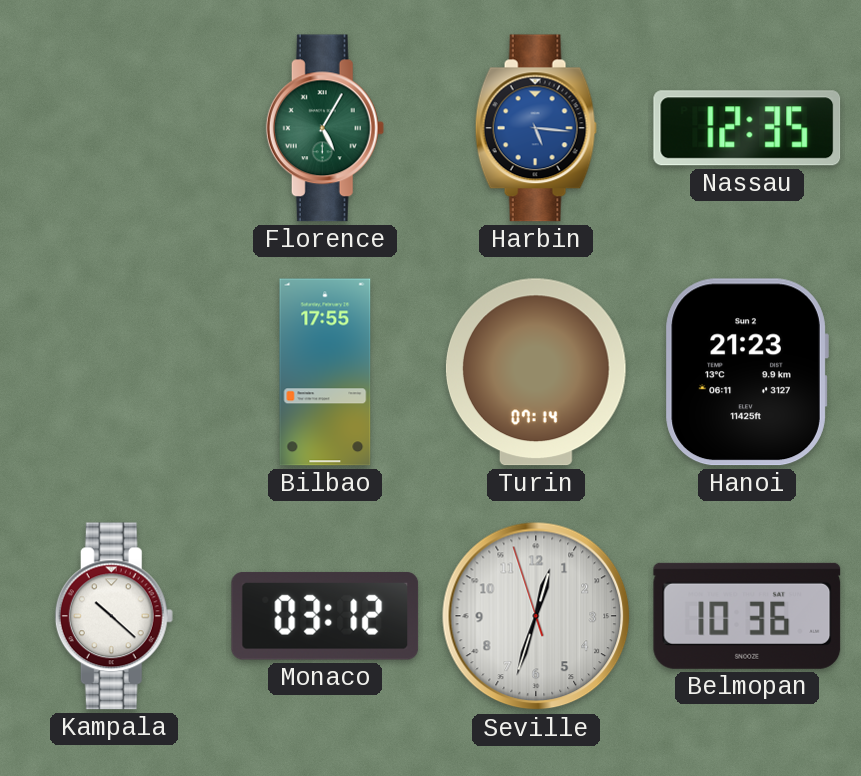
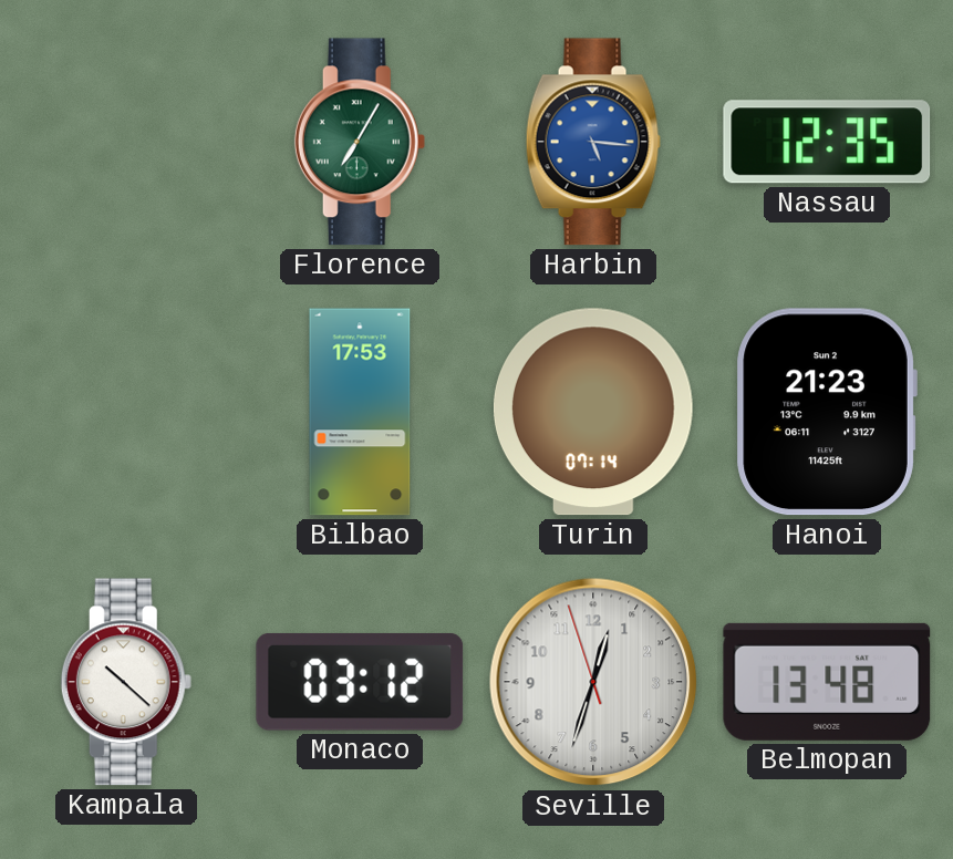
Florence: 5:05 -> 7:05
Bilbao: 17:55 -> 17:53
Belmopan: 10:36 -> 13:48
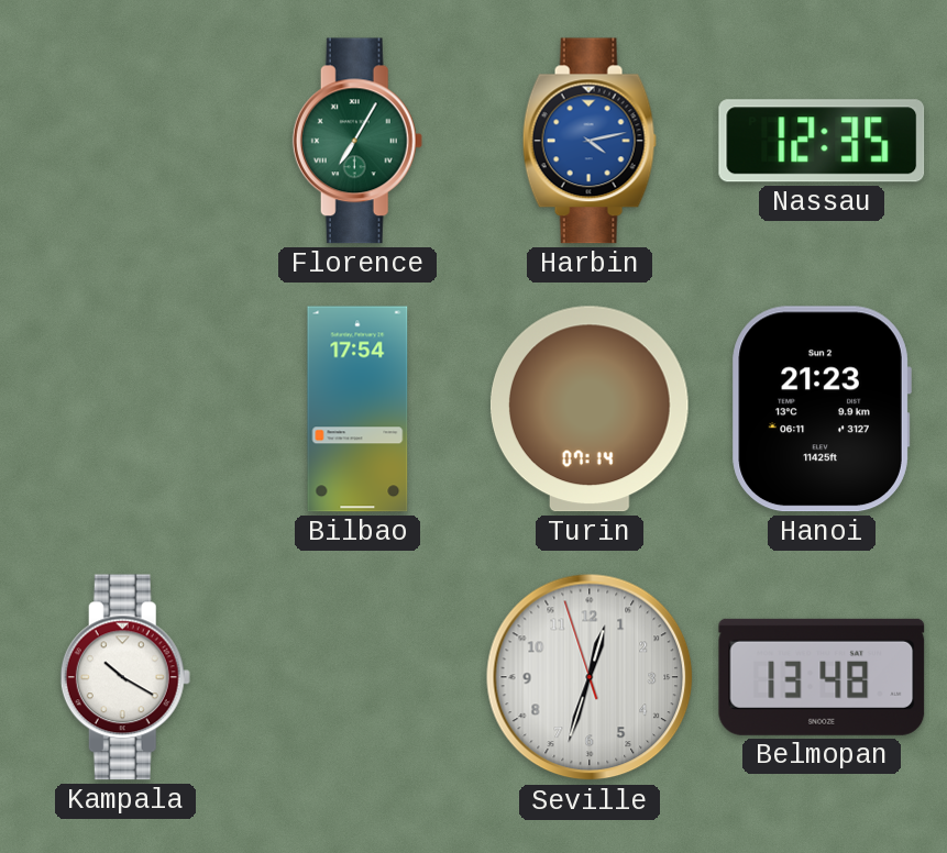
Harbin: 5:16 -> 4:13
Bilbao: 17:53 -> 17:54
Kampala: 10:22 -> 10:20
Monaco: 03:12 -> none
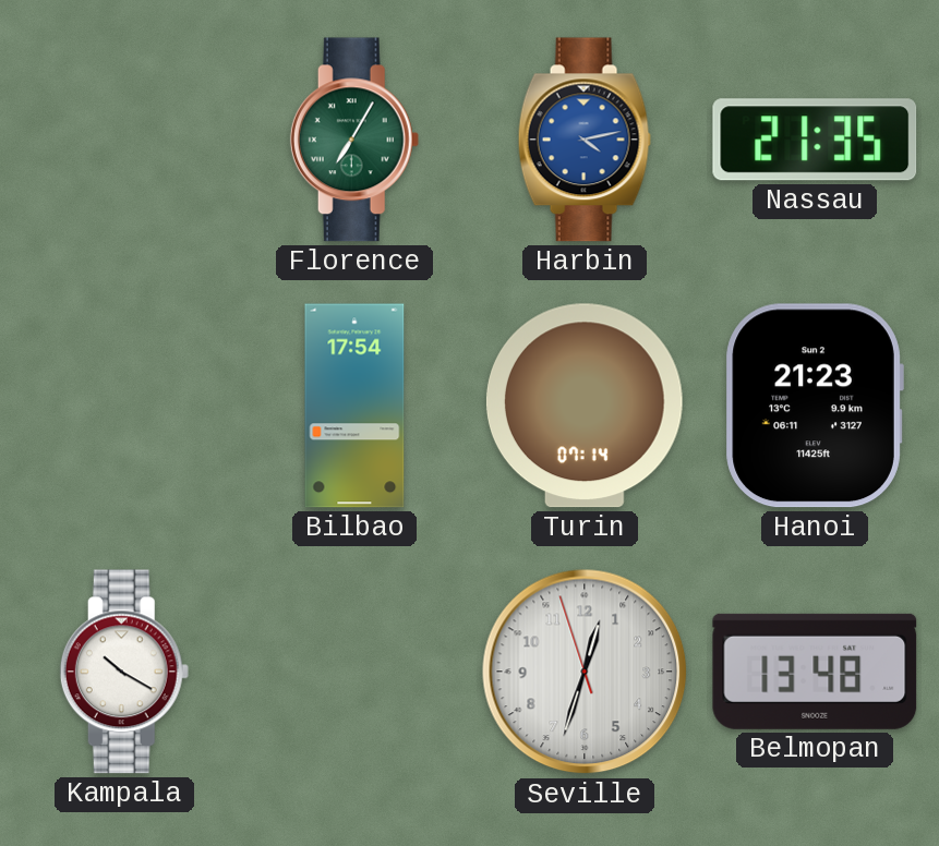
Nassau: 12:35 -> 21:35
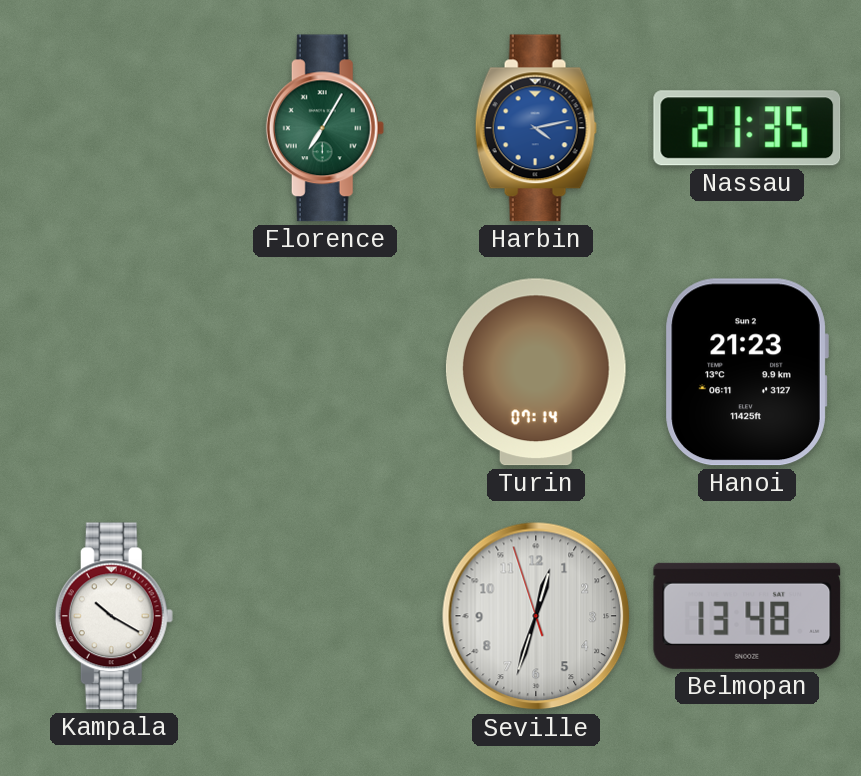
Bilbao: 17:54 -> none
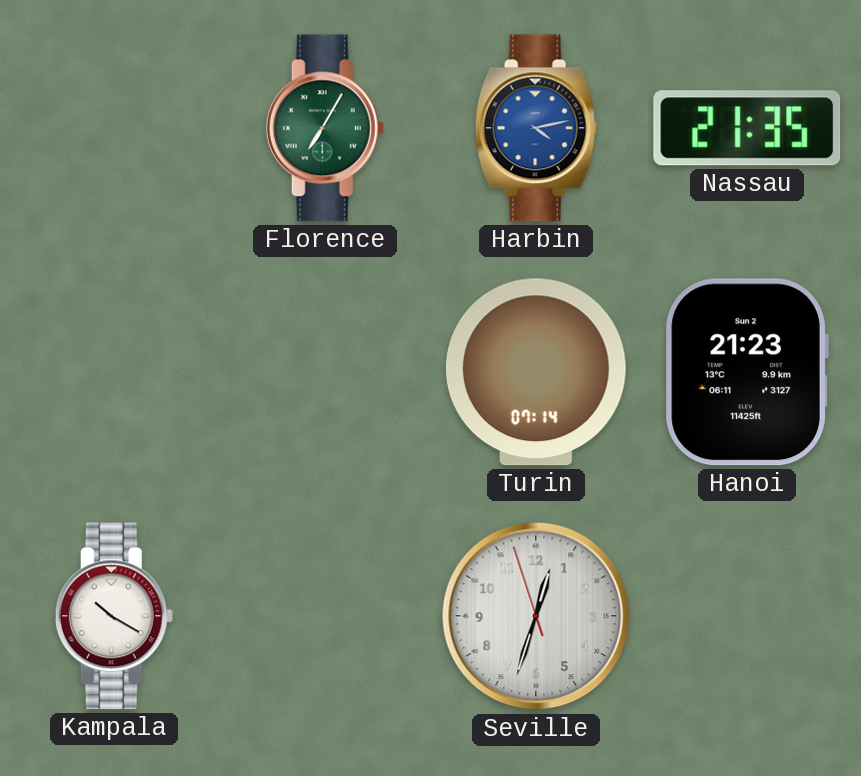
Belmopan: 13:48 -> none
